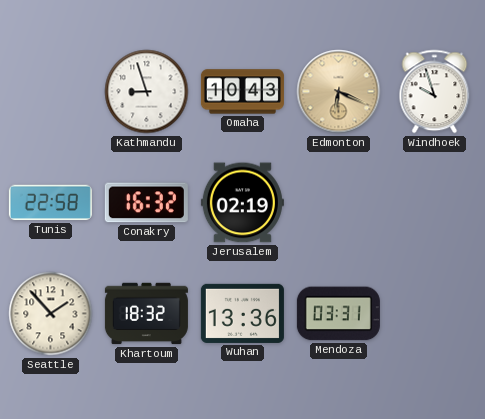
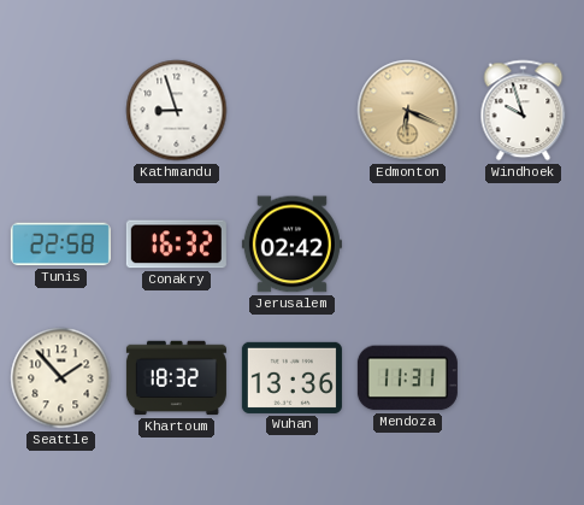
Omaha: 10:43 -> none
Jerusalem: 02:19 -> 02:42
Mendoza: 03:31 -> 11:31
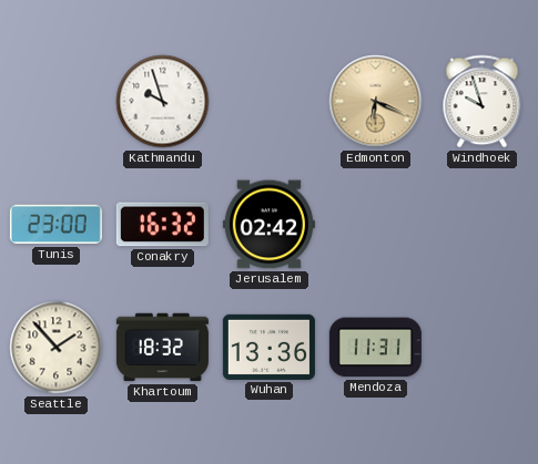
Kathmandu: 8:57 -> 9:57
Tunis: 22:58 -> 23:00
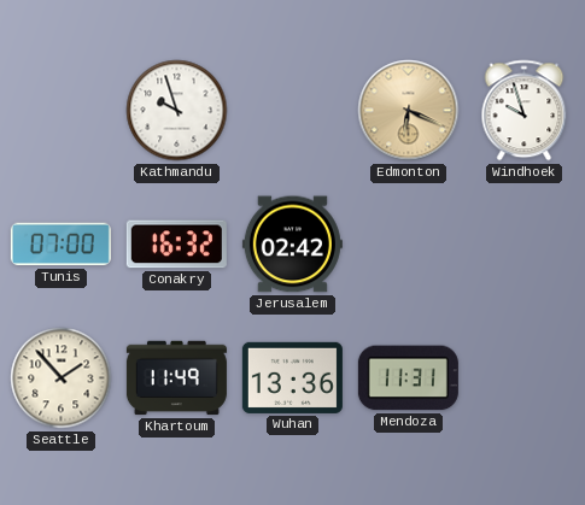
Tunis: 23:00 -> 07:00
Khartoum: 18:32 -> 11:49
